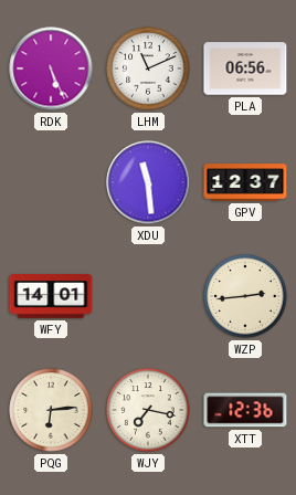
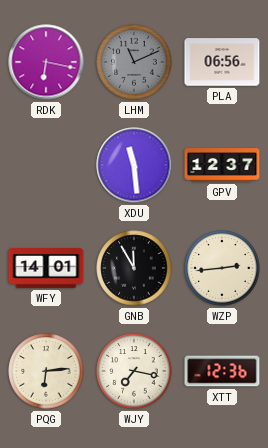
RDK: 5:26 -> 6:17
LHM dial: white -> grey
GNB: none -> 11:55
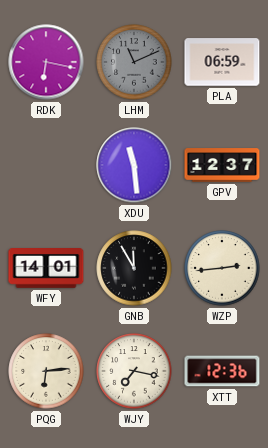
PLA: 06:56 -> 06:59
